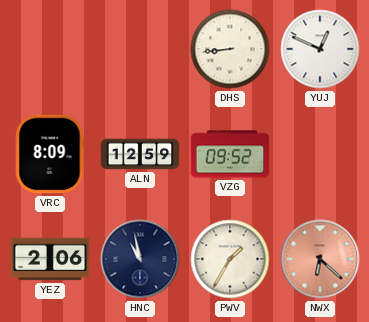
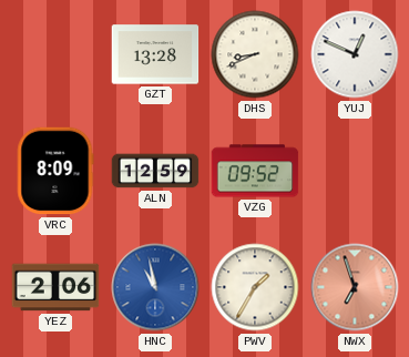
GZT: none -> 13:28
DHS: 8:44 -> 8:41
HNC dial: navy -> blue
NWX: 6:22 -> 6:57
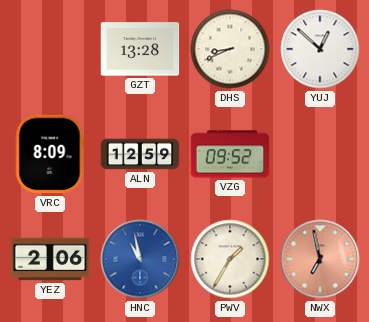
YUJ: 12:49 -> 12:52
NWX: 6:57 -> 6:58
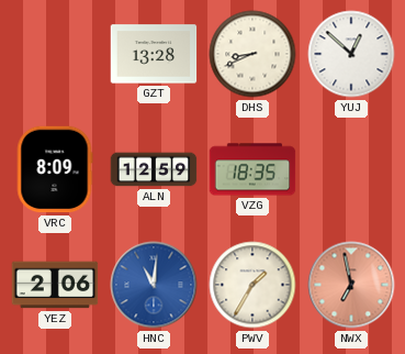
VZG: 09:52 -> 18:35
HNC: 10:58 -> 11:01
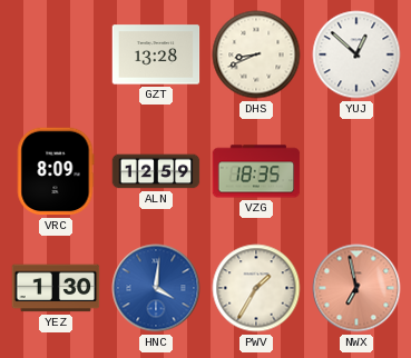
YEZ: 2:06 -> 1:30
HNC: 11:01 -> 4:01
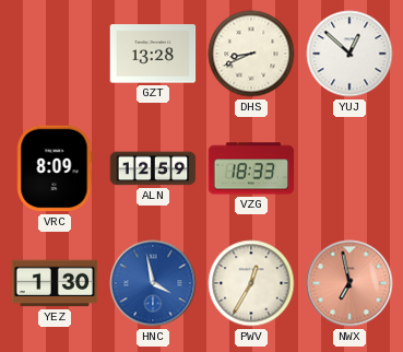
VZG: 18:35 -> 18:33
HNC: 4:01 -> 3:58
PWV: 1:35 -> 12:35
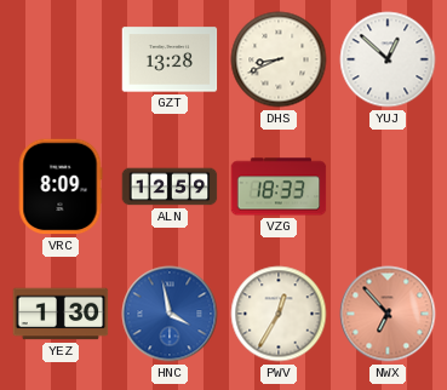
NWX: 6:58 -> 6:53
